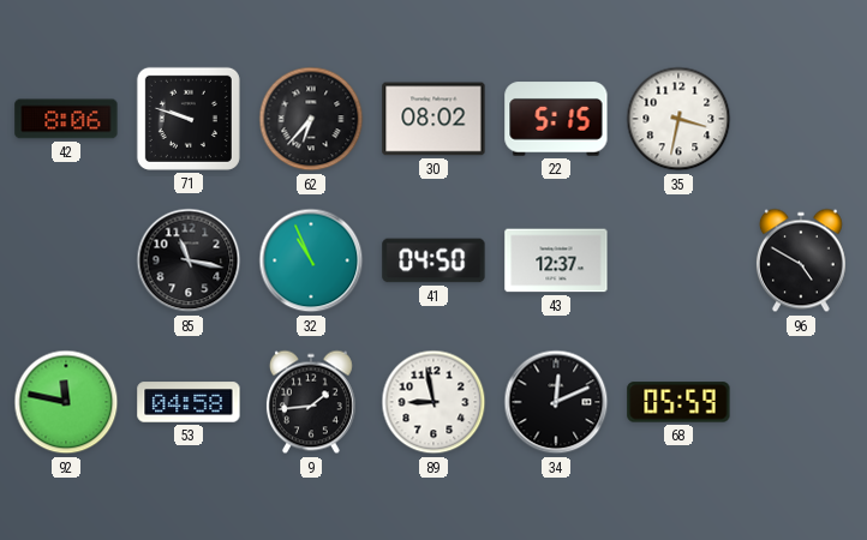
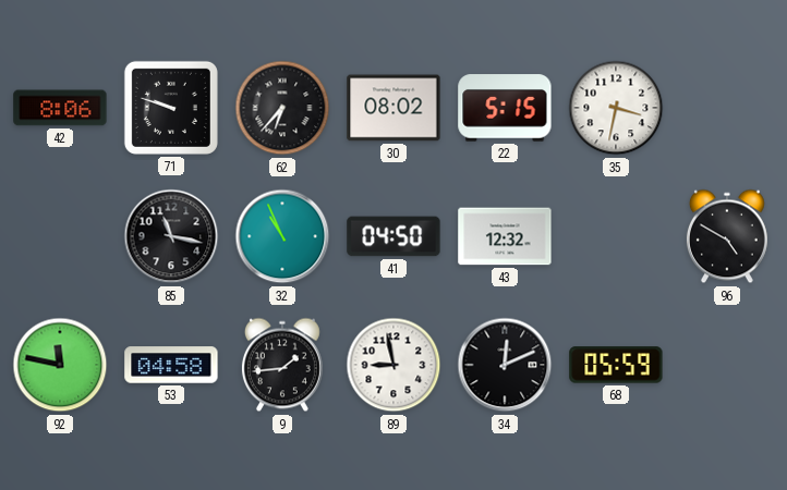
43: 12:37 -> 12:32
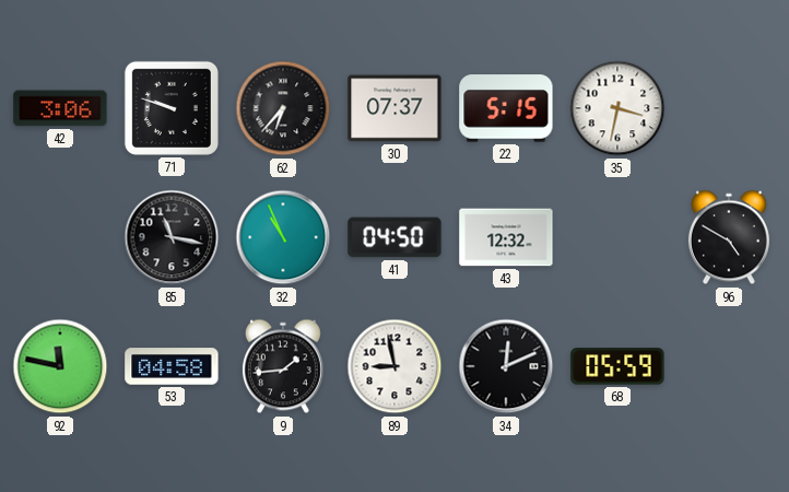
42: 8:06 -> 3:06
30: 08:02 -> 07:37
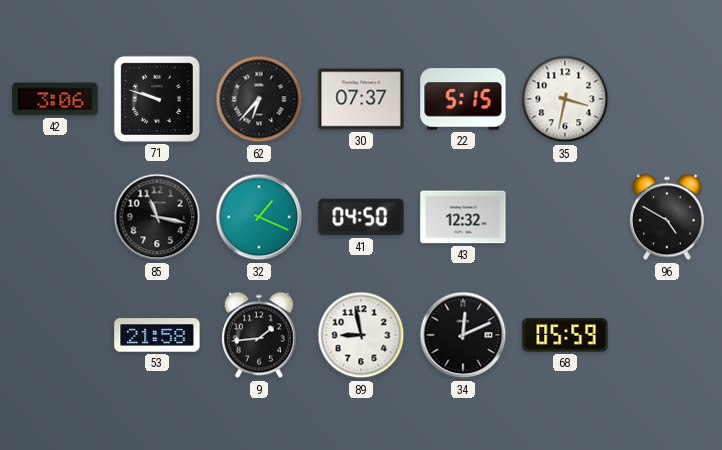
32: 10:56 -> 1:19
92: 11:47 -> none
53: 04:58 -> 21:58
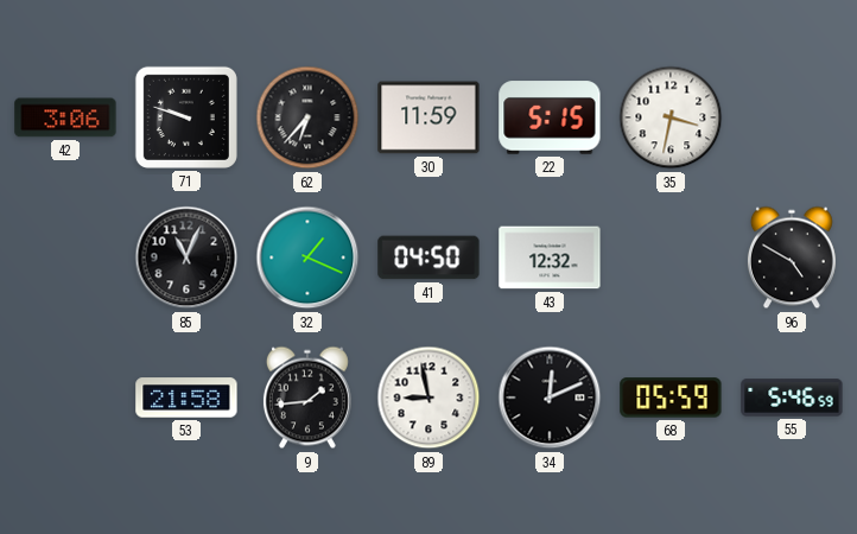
30: 07:37 -> 11:59
85: 11:17 -> 11:04
55: none -> 5:46
